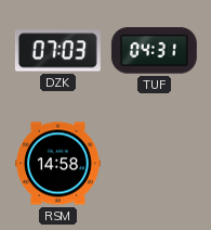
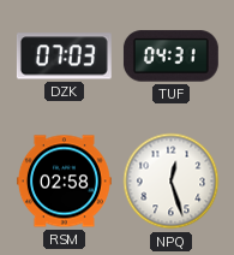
RSM: 14:58 -> 02:58
NPQ: none -> 12:27
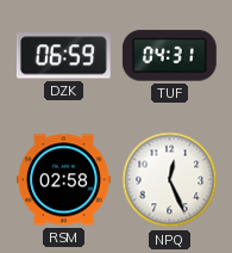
DZK: 07:03 -> 06:59
NPQ: 12:27 -> 12:26
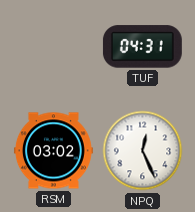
DZK: 06:59 -> none
RSM: 02:58 -> 03:02
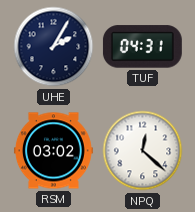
UHE: none -> 2:05
NPQ: 12:26 -> 12:22
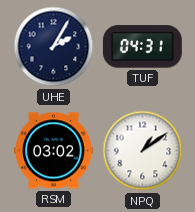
NPQ: 12:22 -> 1:09
